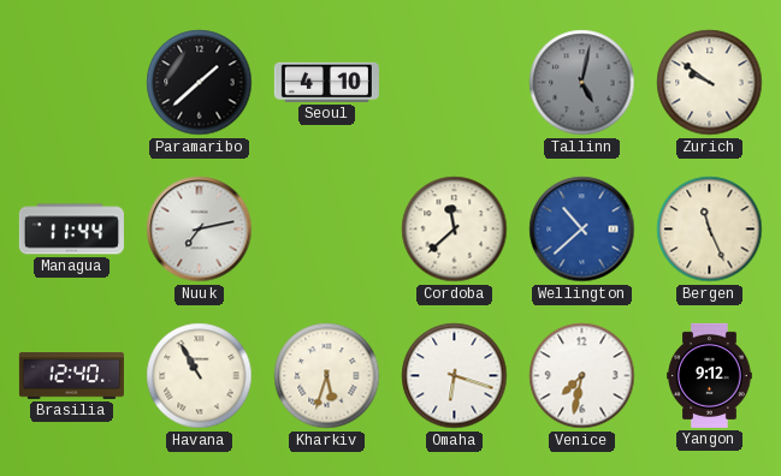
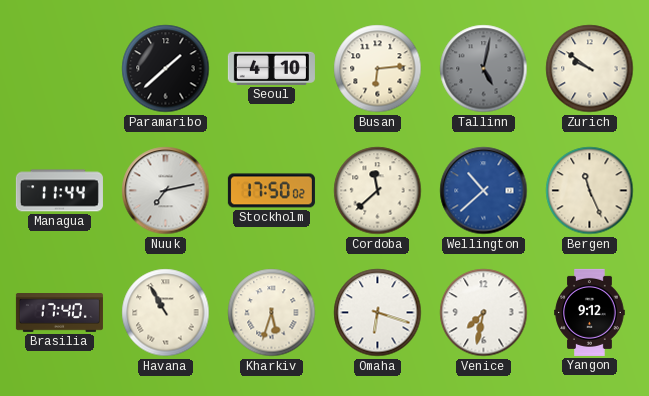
Busan: none -> 6:14
Stockholm: none -> 17:50
Brasilia: 12:40 -> 17:40
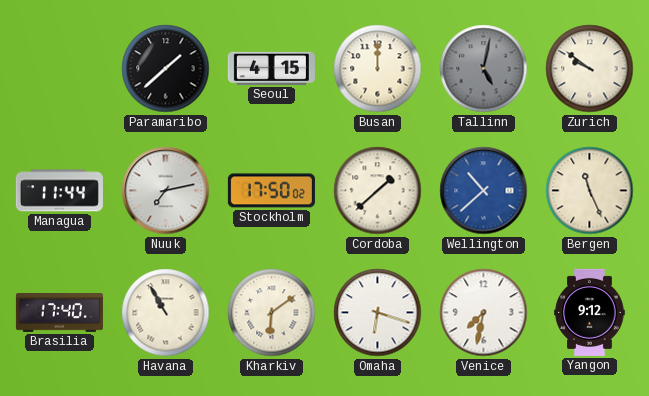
Seoul: 4:10 -> 4:15
Busan: 6:14 -> 12:00
Cordoba: 11:38 -> 1:38
Kharkiv: 5:33 -> 6:09
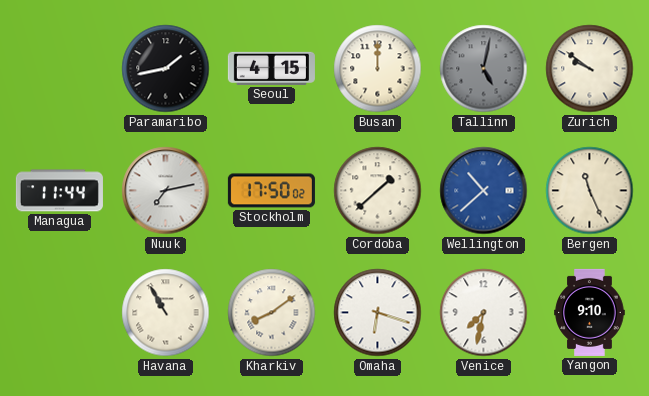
Paramaribo: 1:38 -> 1:43
Brasilia: 17:40 -> none
Kharkiv: 6:09 -> 8:09
Yangon: 9:12 -> 9:10
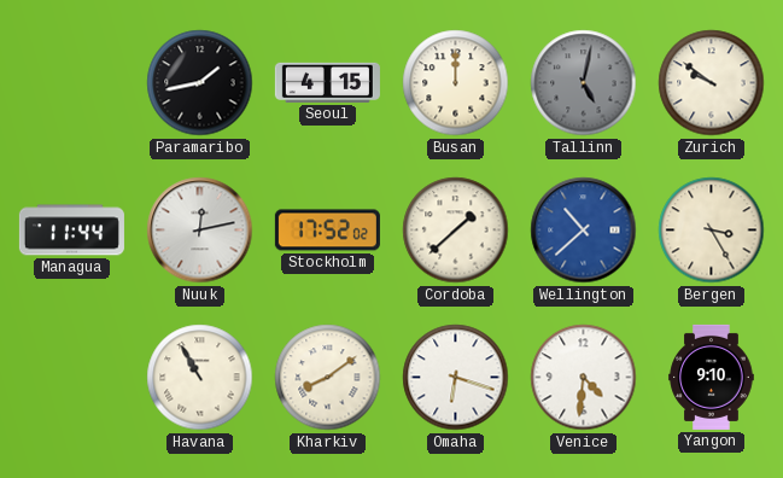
Nuuk: 7:13 -> 12:13
Stockholm: 17:50 -> 17:52
Bergen: 11:26 -> 3:25
Venice: 7:32 -> 4:31
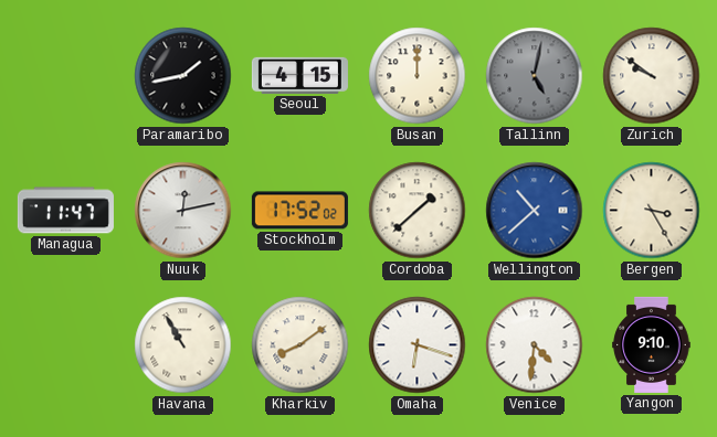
Managua: 11:44 -> 11:47
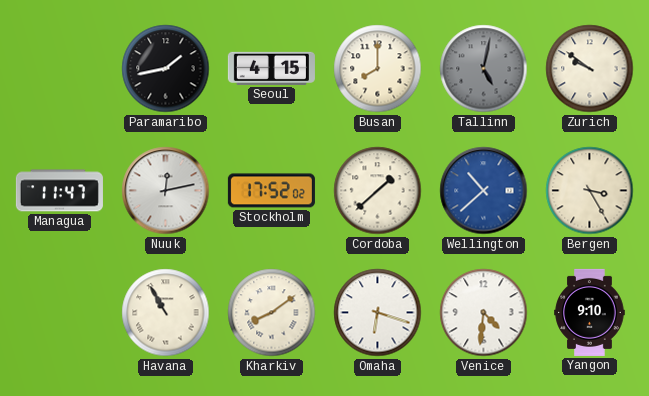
Busan: 12:00 -> 8:00
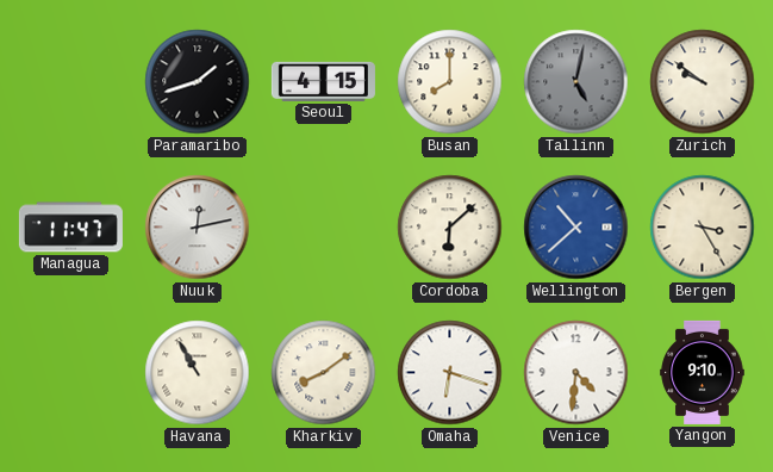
Paramaribo: 1:43 -> 1:42
Stockholm: 17:52 -> none
Cordoba: 1:38 -> 6:08
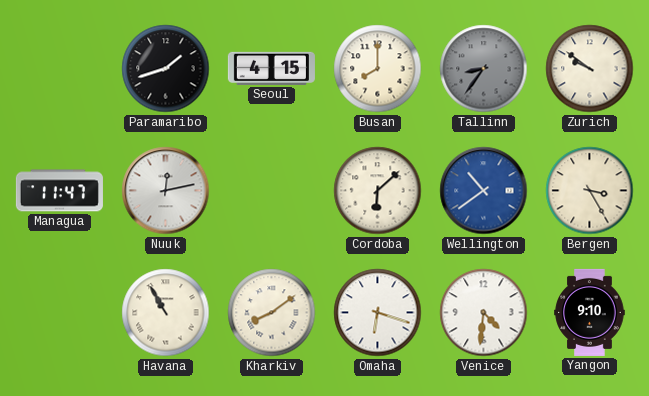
Tallinn: 5:02 -> 8:36
Wellington: 10:38 -> 10:39
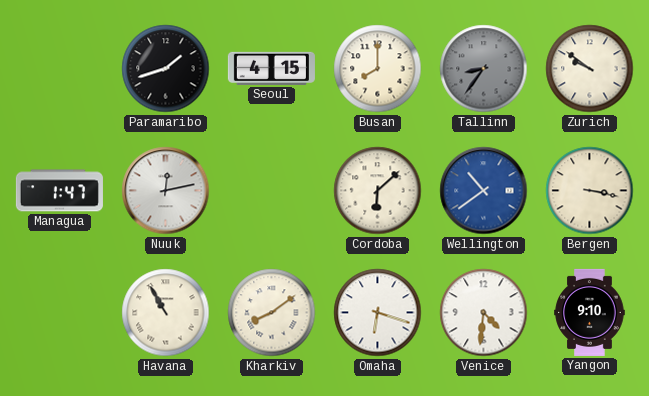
Managua: 11:47 -> 1:47
Bergen: 3:25 -> 3:17
